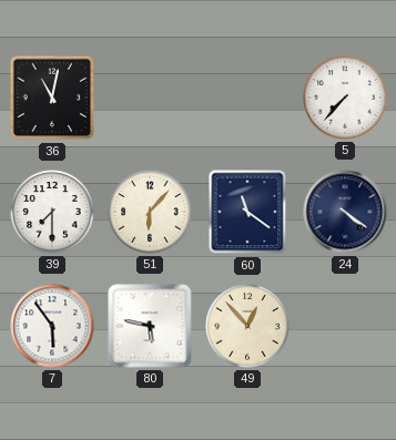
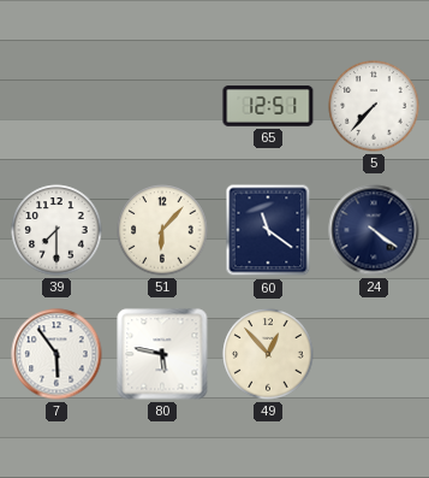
36: 11:02 -> none
65: none -> 12:51
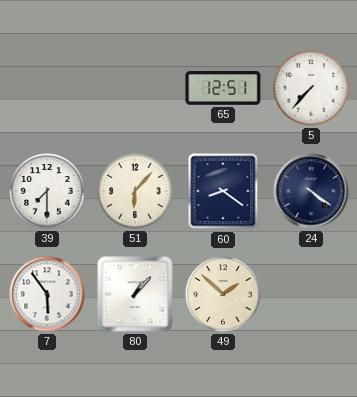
60: 11:21 -> 8:21
80: 5:47 -> 1:07
49: 12:53 -> 1:52
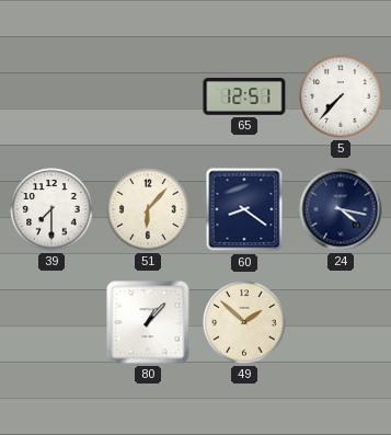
24: 4:21 -> 4:17
7: 5:54 -> none
